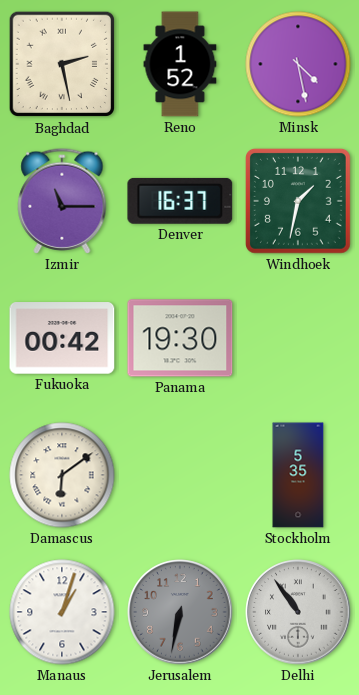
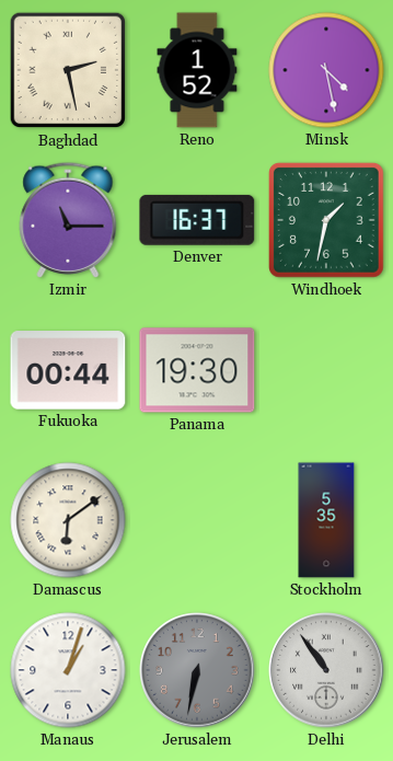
Fukuoka: 00:42 -> 00:44
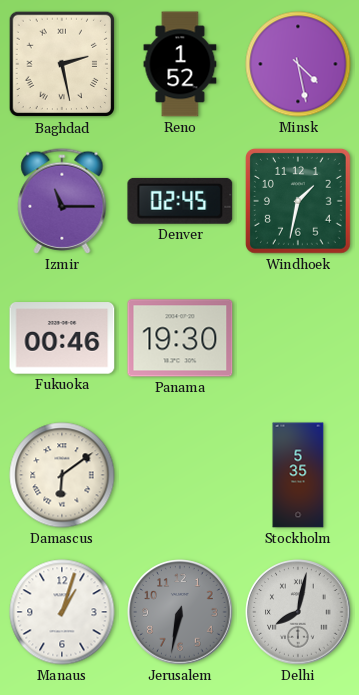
Denver: 16:37 -> 02:45
Fukuoka: 00:44 -> 00:46
Delhi: 10:54 -> 8:02
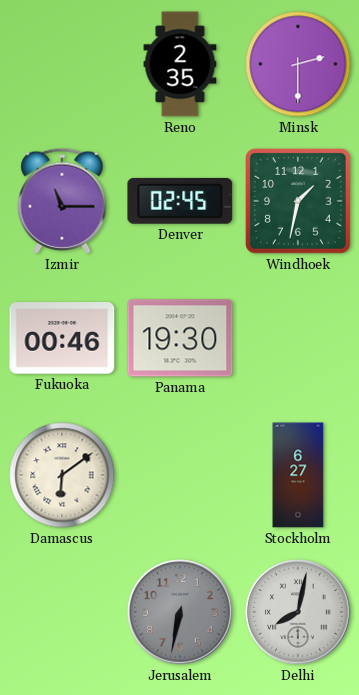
Baghdad: 2:28 -> none
Reno: 1:52 -> 2:35
Minsk: 4:28 -> 2:30
Stockholm: 5:35 -> 6:27
Manaus: 1:03 -> none
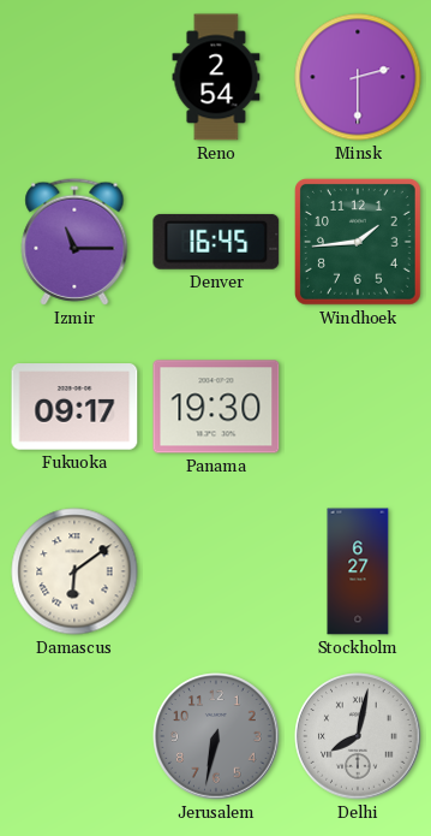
Reno: 2:35 -> 2:54
Denver: 02:45 -> 16:45
Windhoek: 1:32 -> 1:44
Fukuoka: 00:46 -> 09:17
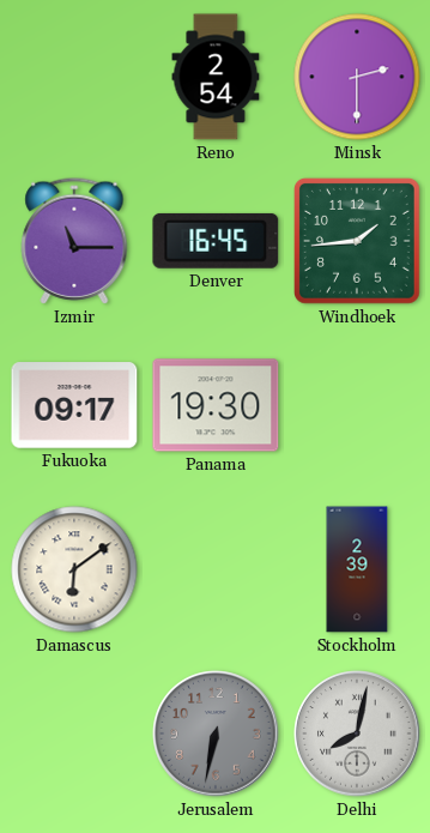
Stockholm: 6:27 -> 2:39
